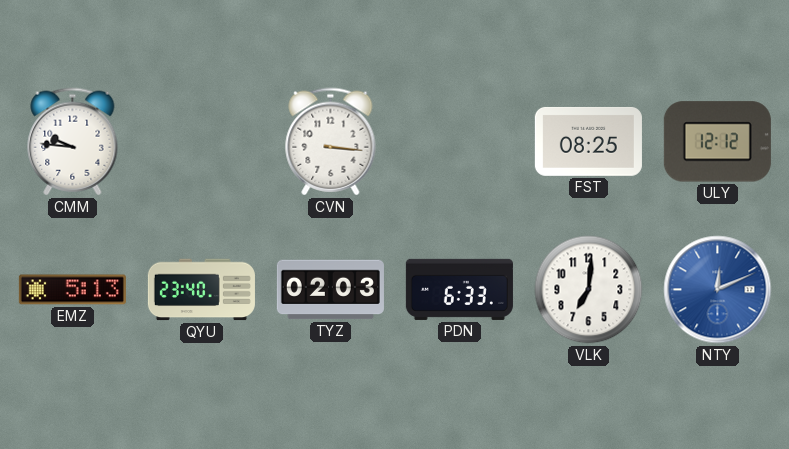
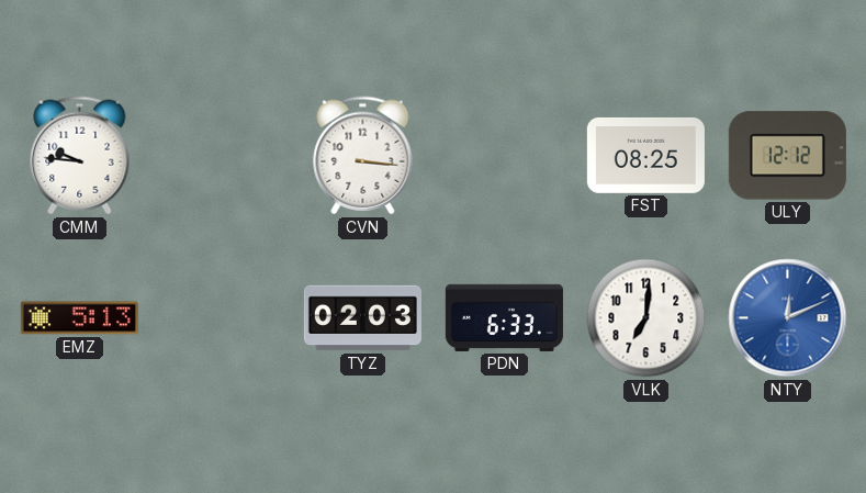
QYU: 23:40 -> none
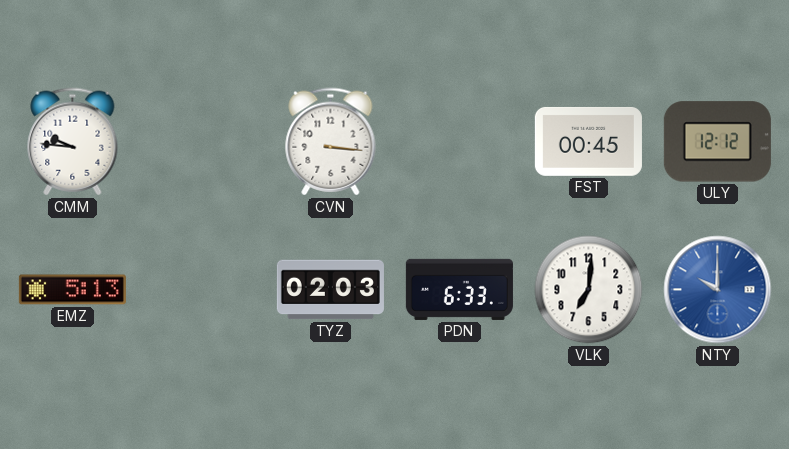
FST: 08:25 -> 00:45
NTY: 12:11 -> 10:00
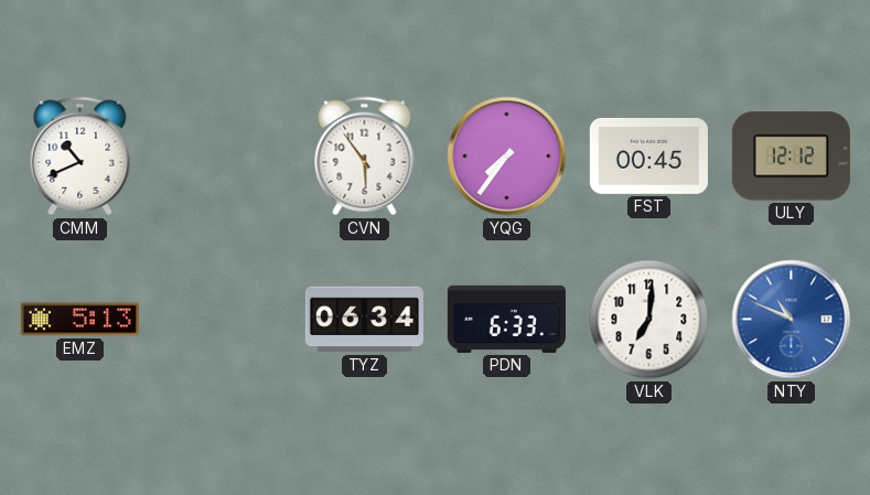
CMM: 9:46 -> 10:41
CVN: 3:16 -> 5:54
YQG: none -> 7:36
TYZ: 02:03 -> 06:34
NTY: 10:00 -> 10:49
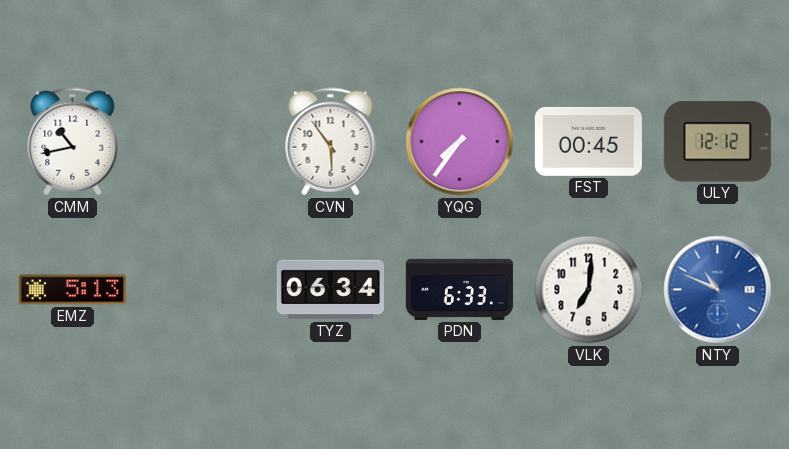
CMM: 10:41 -> 10:43
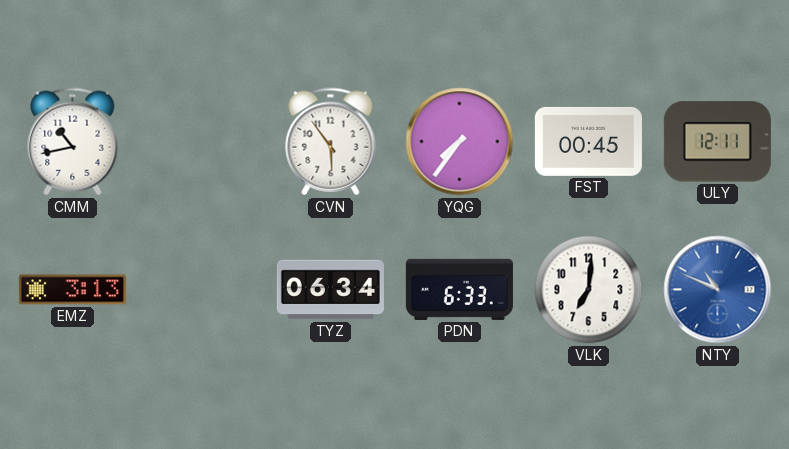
ULY: 12:12 -> 12:11
EMZ: 5:13 -> 3:13
